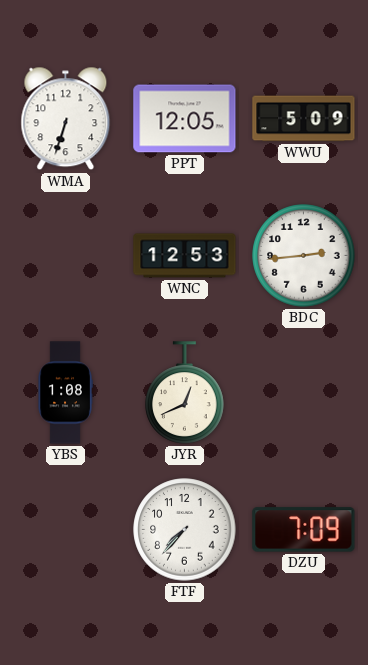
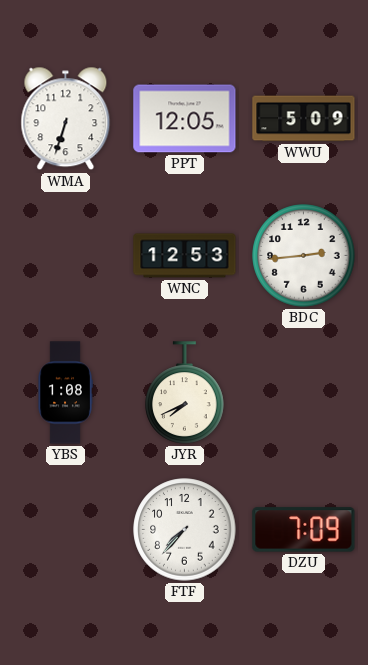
JYR: 12:41 -> 7:41
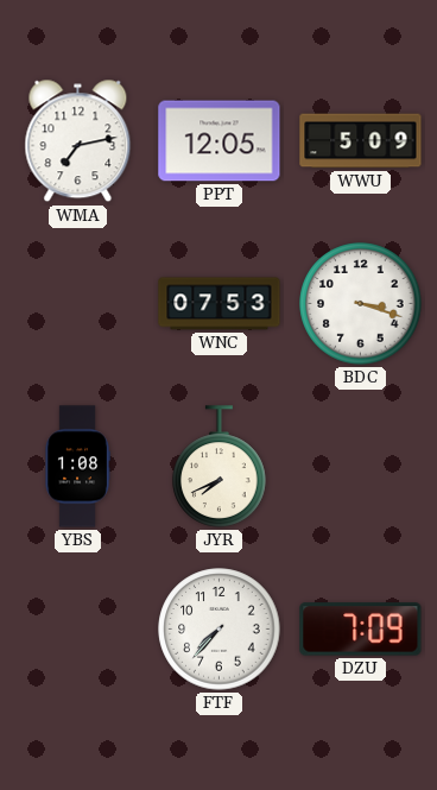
WMA: 6:33 -> 7:13
WNC: 12:53 -> 07:53
BDC: 2:44 -> 3:18
